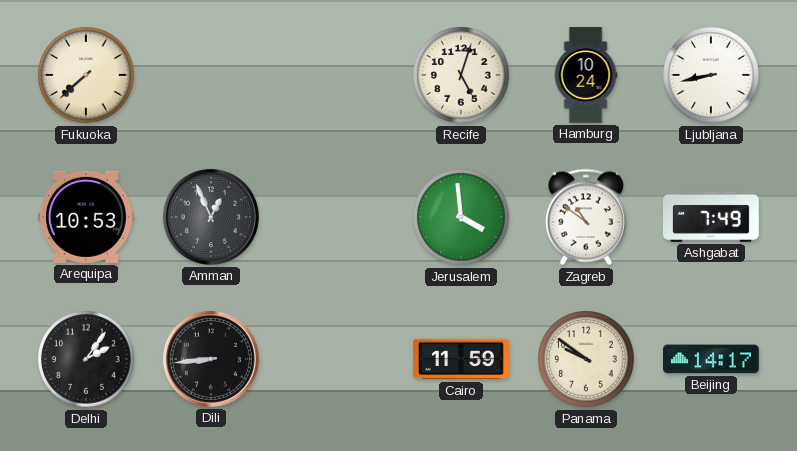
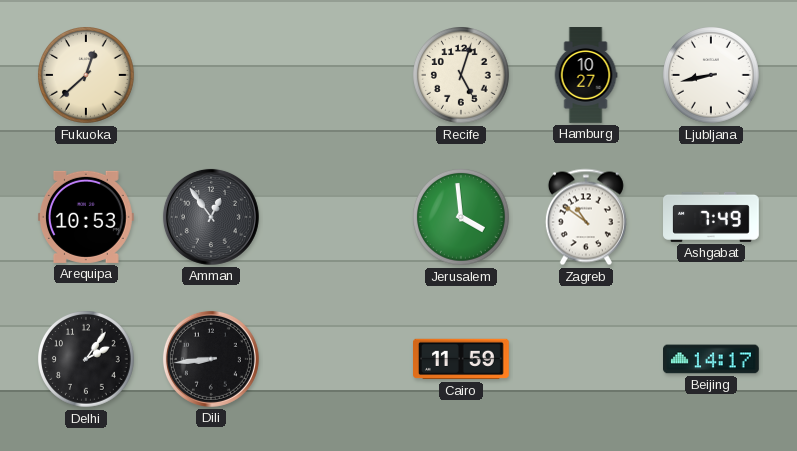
Fukuoka: 7:38 -> 12:38
Hamburg: 10:24 -> 10:27
Amman: 12:56 -> 12:54
Panama: 9:51 -> none
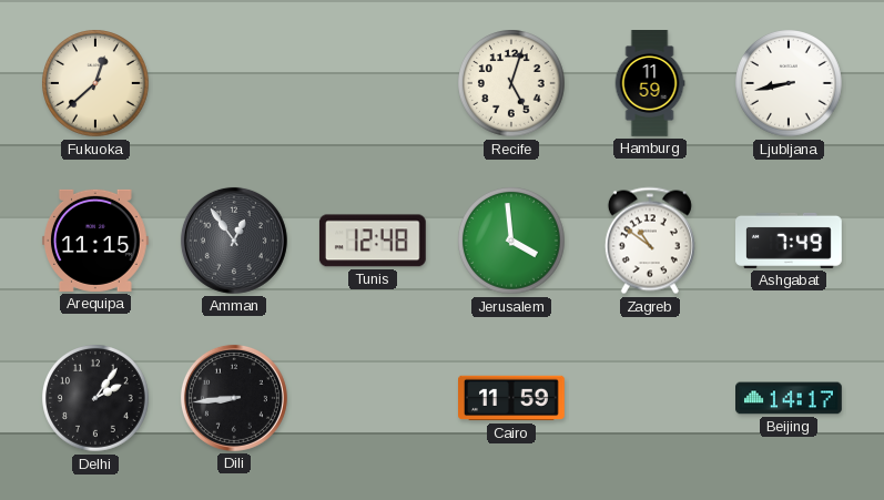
Hamburg: 10:27 -> 11:59
Arequipa: 10:53 -> 11:15
Tunis: none -> 12:48
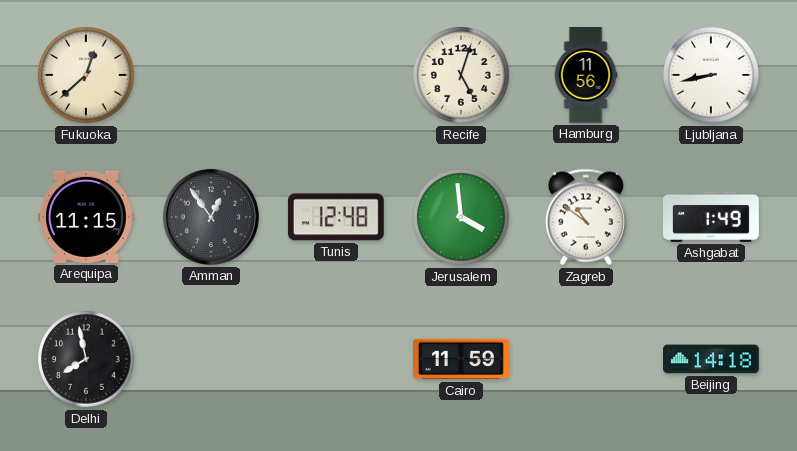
Hamburg: 11:59 -> 11:56
Ashgabat: 7:49 -> 1:49
Delhi: 2:06 -> 7:58
Dili: 8:44 -> none
Beijing: 14:17 -> 14:18
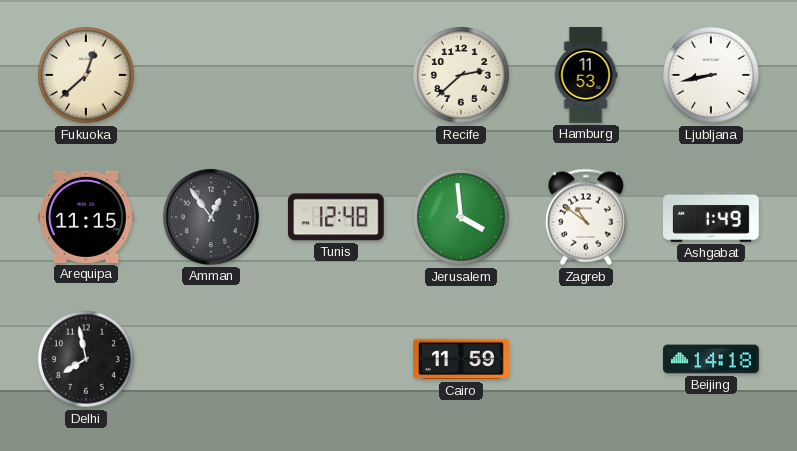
Recife: 5:03 -> 2:38
Hamburg: 11:56 -> 11:53
